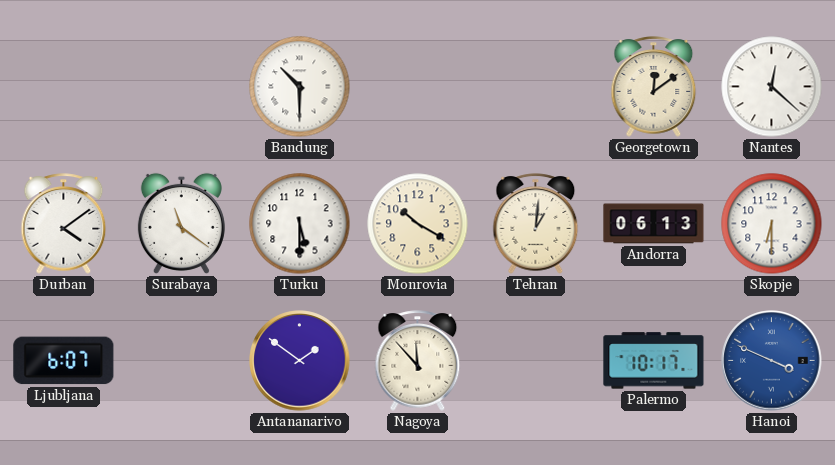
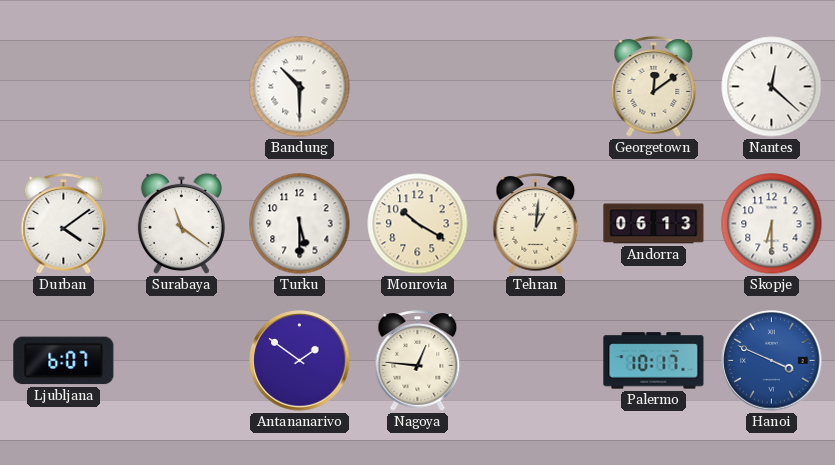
Nagoya: 11:53 -> 12:46
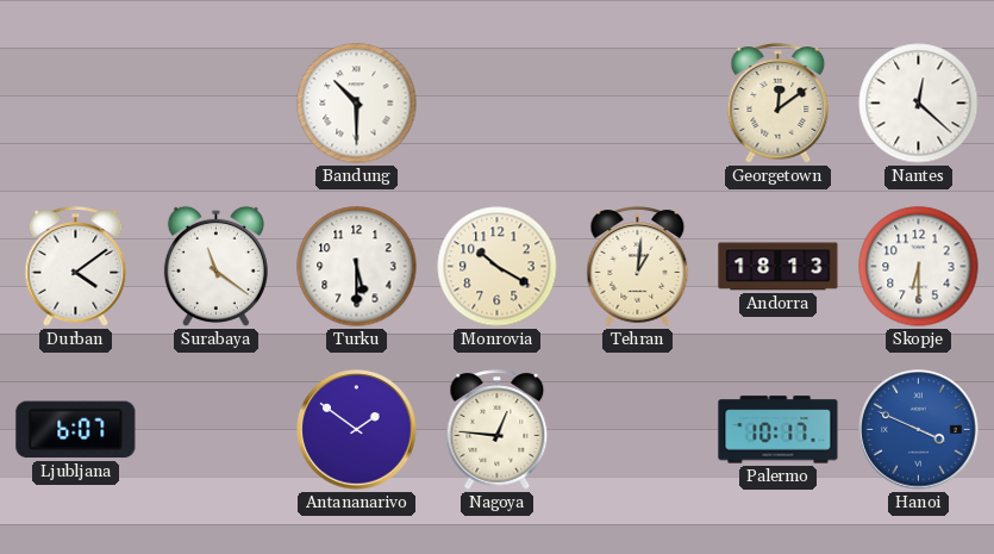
Andorra: 06:13 -> 18:13
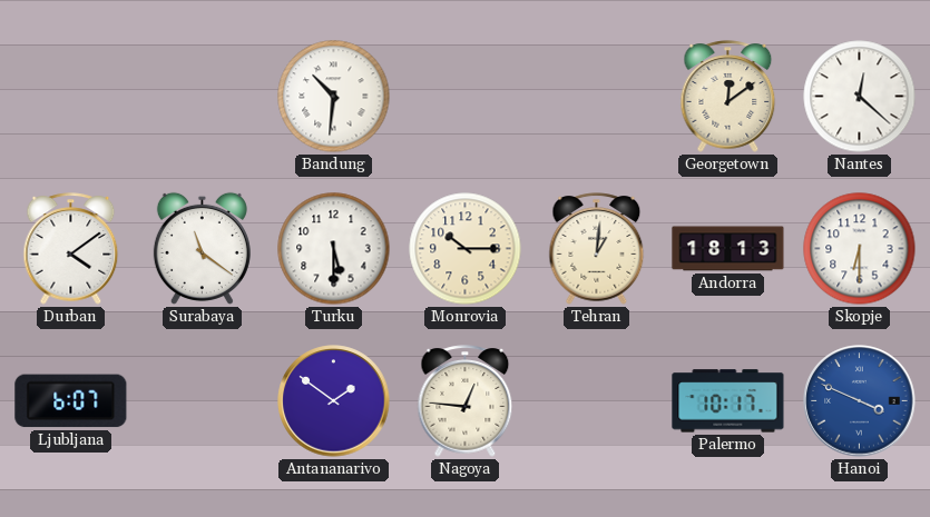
Bandung: 10:30 -> 10:31
Monrovia: 10:20 -> 10:15
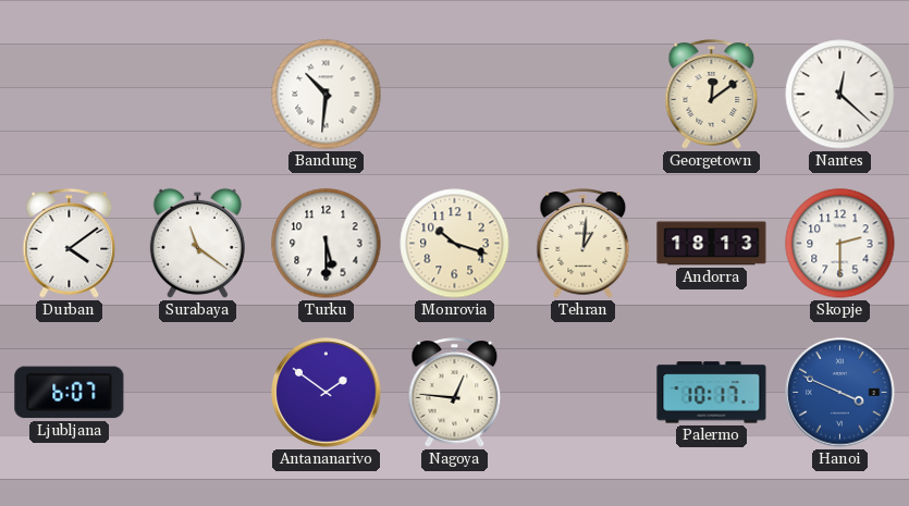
Monrovia: 10:15 -> 10:18
Skopje: 6:30 -> 2:30
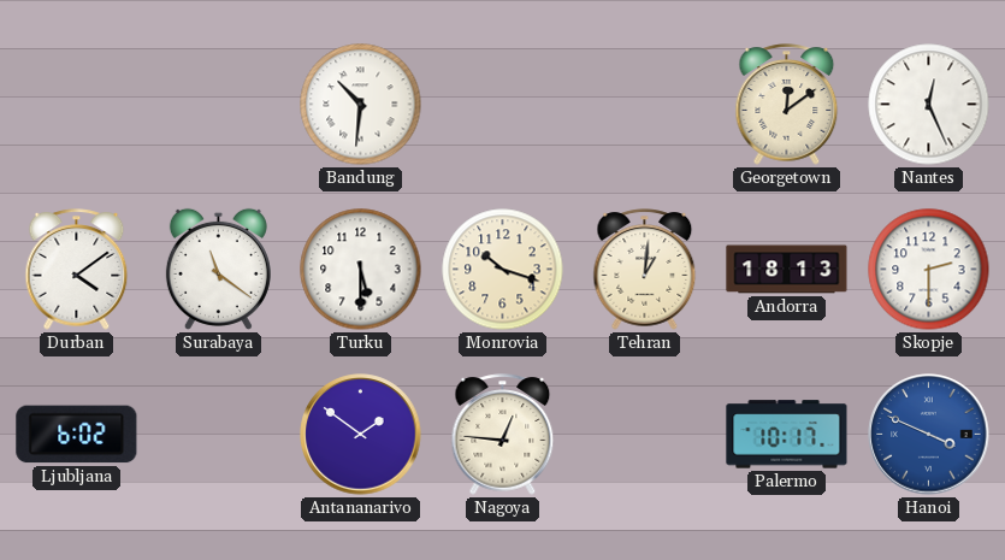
Nantes: 12:22 -> 12:26
Ljubljana: 6:07 -> 6:02
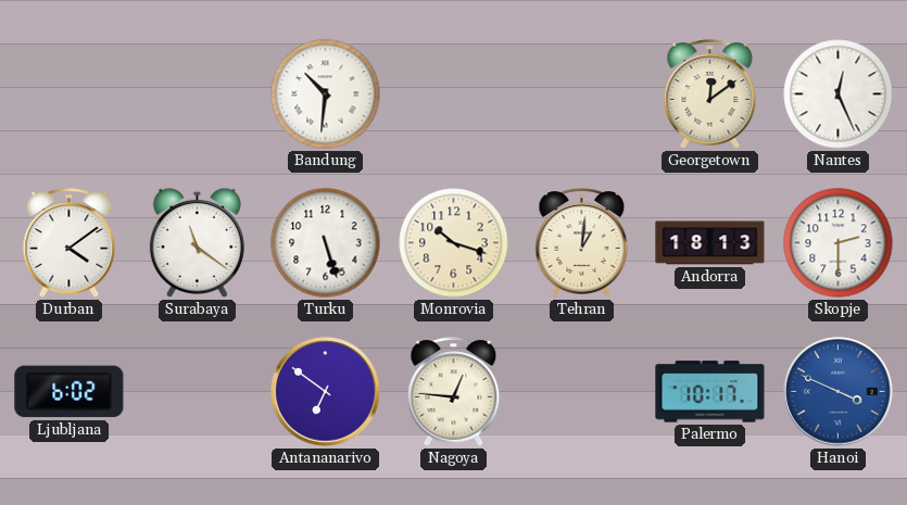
Turku: 5:30 -> 5:27
Antananarivo: 1:51 -> 6:51
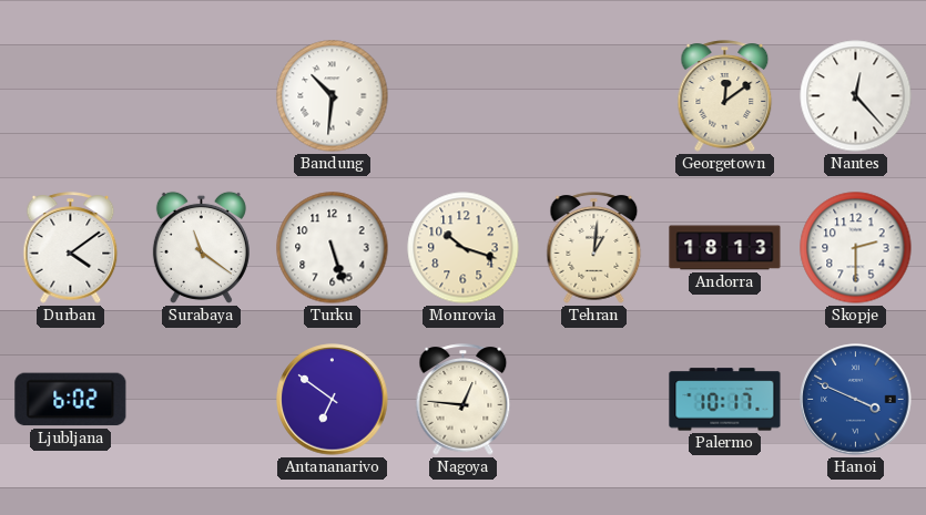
Nantes: 12:26 -> 12:23
